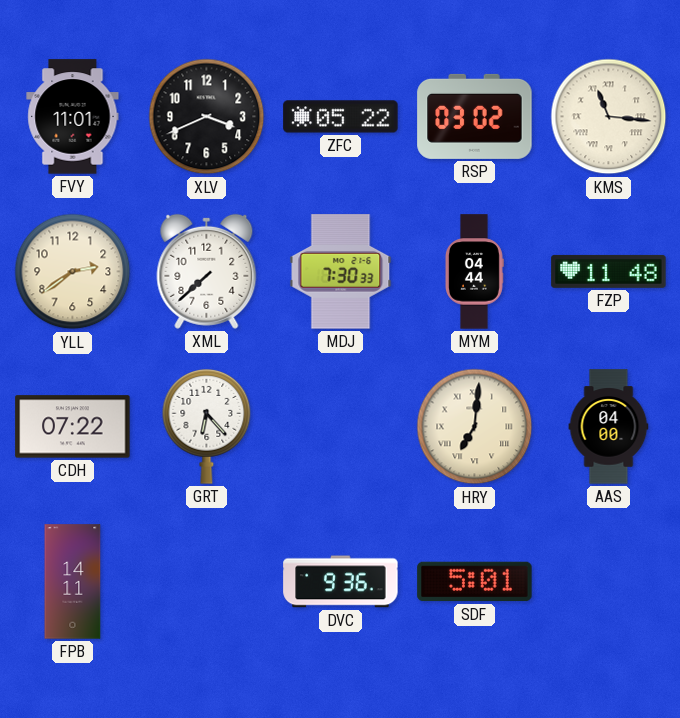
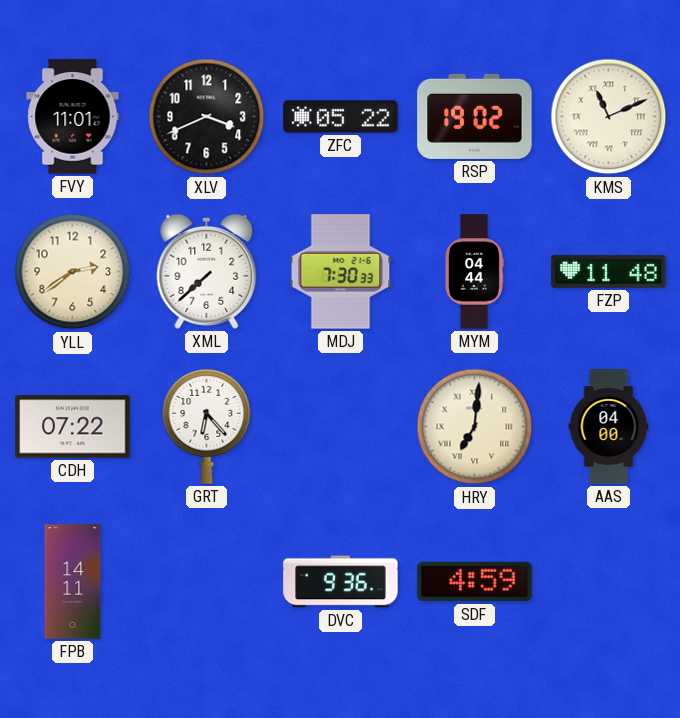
RSP: 03:02 -> 19:02
KMS: 11:16 -> 11:11
SDF: 5:01 -> 4:59
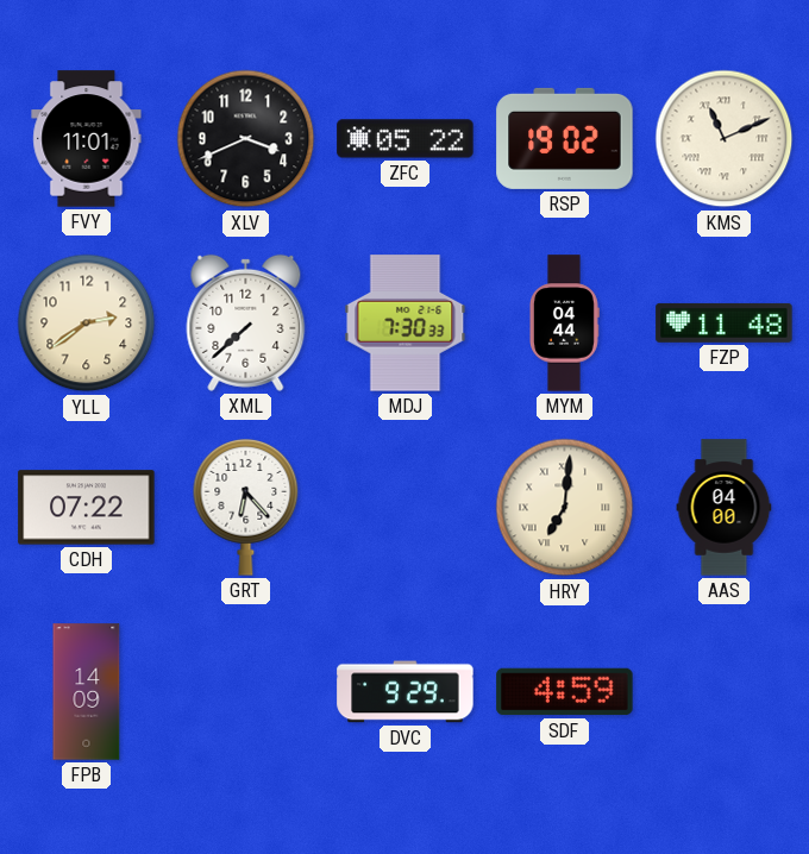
FPB: 14:11 -> 14:09
DVC: 9:36 -> 9:29
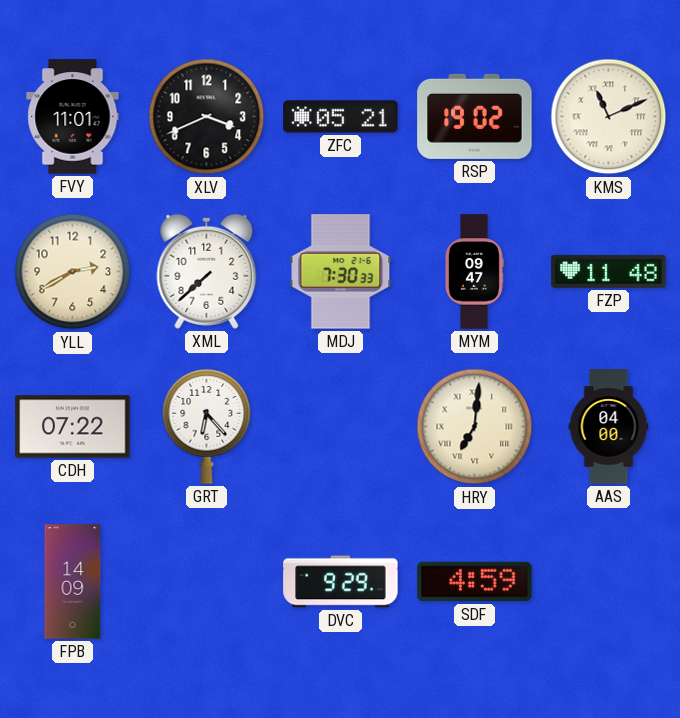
ZFC: 05:22 -> 05:21
YLL: 2:39 -> 2:40
MYM: 04:44 -> 09:47
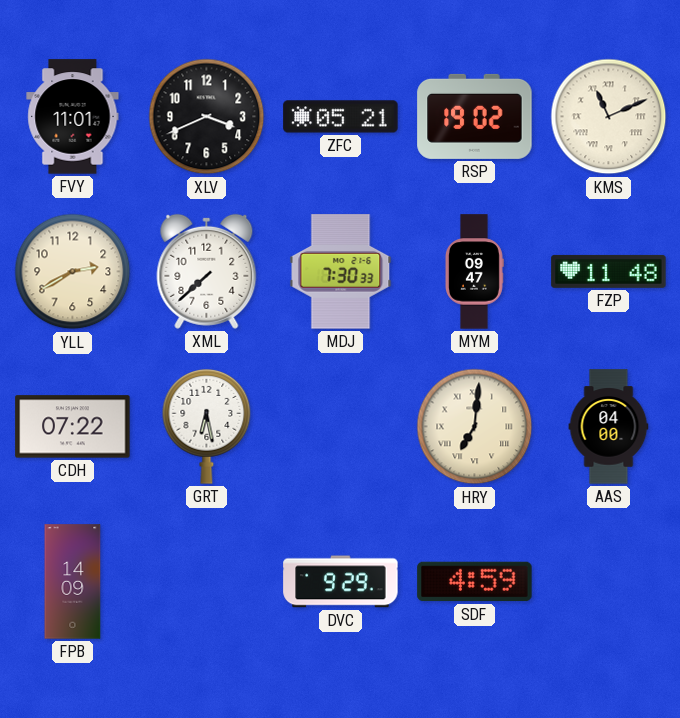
GRT: 6:23 -> 6:28
